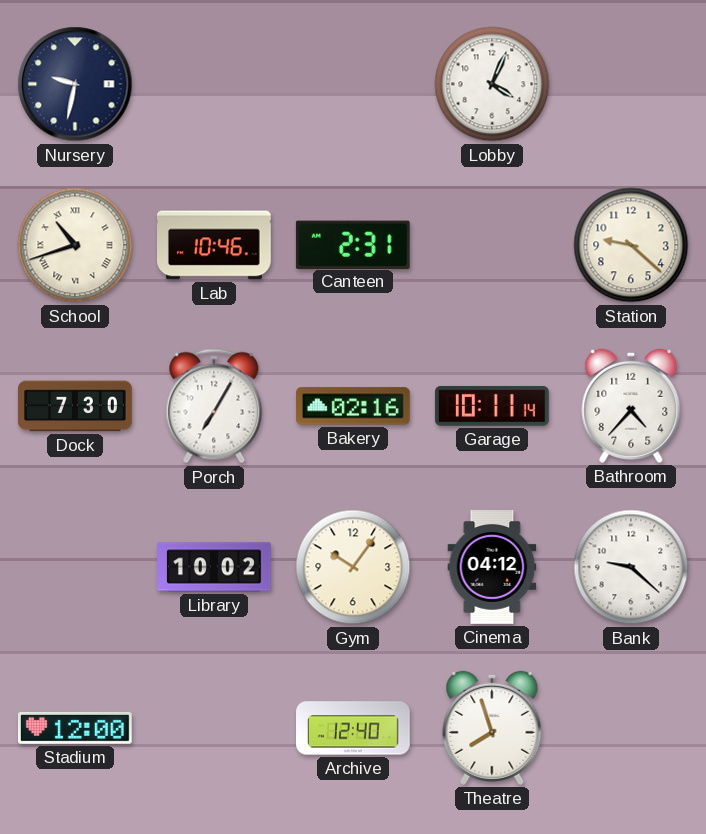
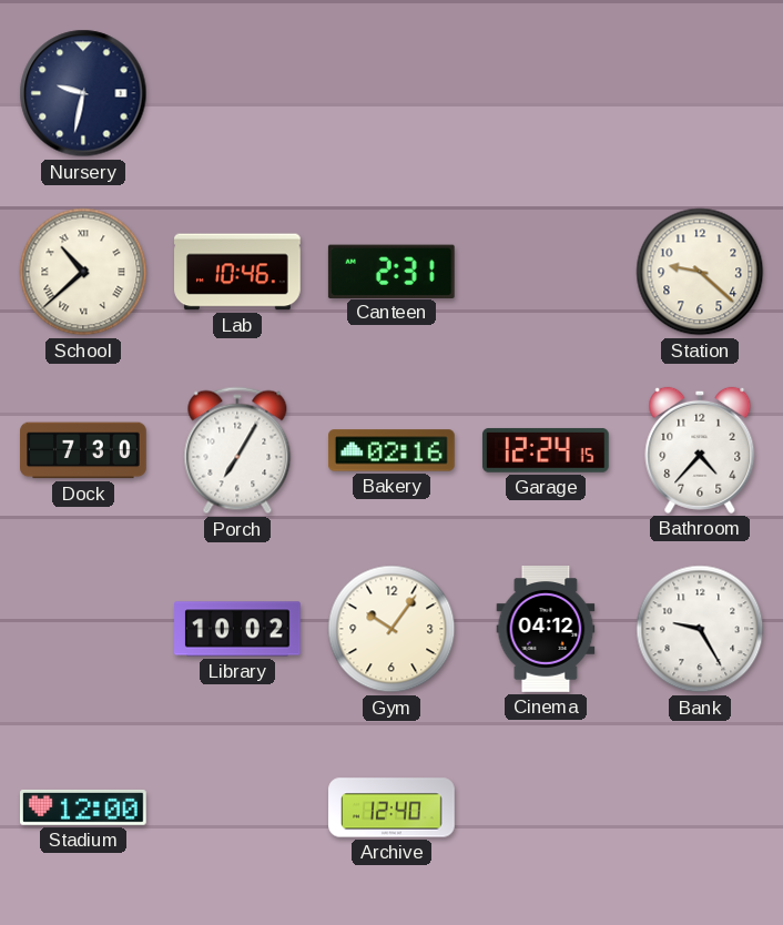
Lobby: 4:04 -> none
School: 10:42 -> 10:38
Garage: 10:11 -> 12:24
Bank: 9:22 -> 9:25
Theatre: 7:57 -> none
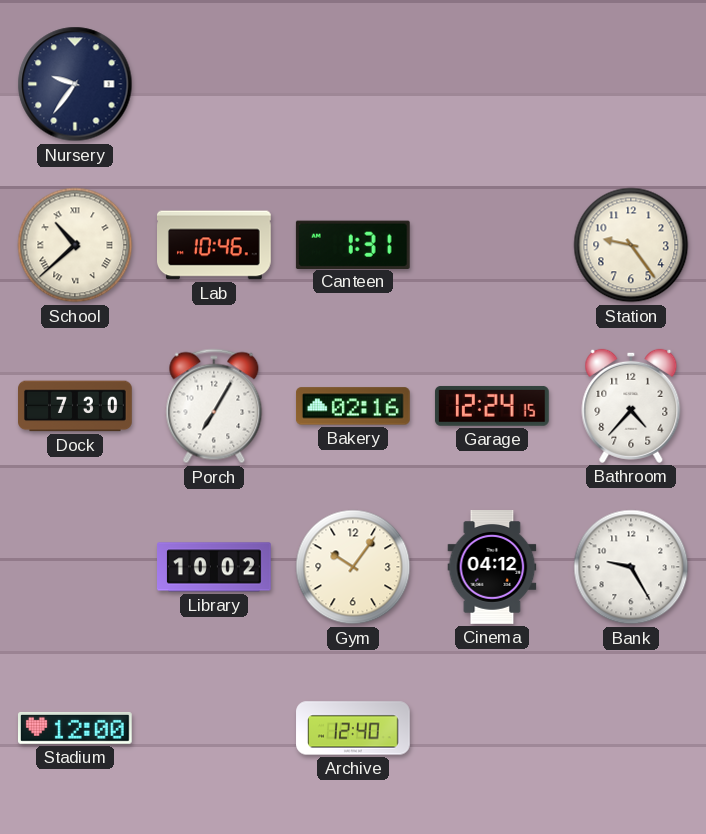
Nursery: 9:32 -> 9:36
Canteen: 2:31 -> 1:31
Station: 9:22 -> 9:24
